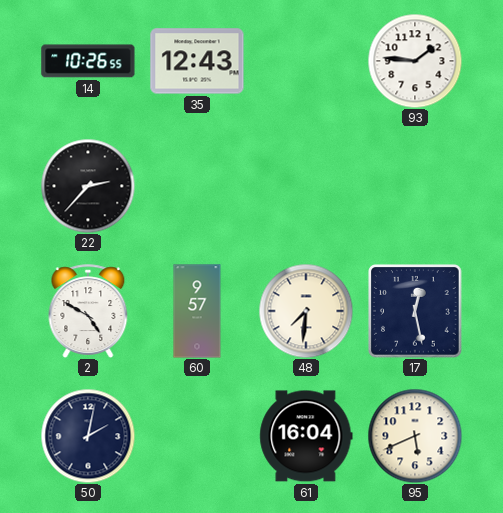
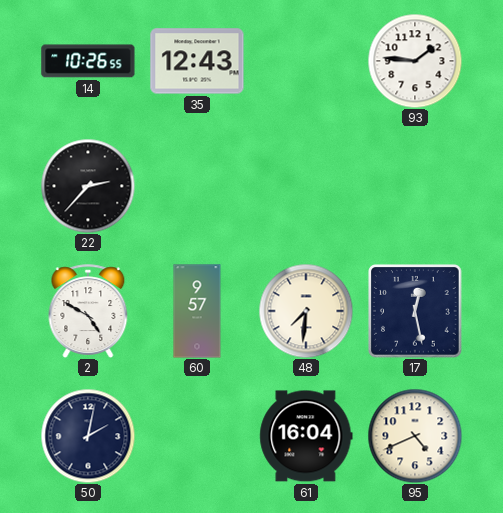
95: 5:41 -> 4:41
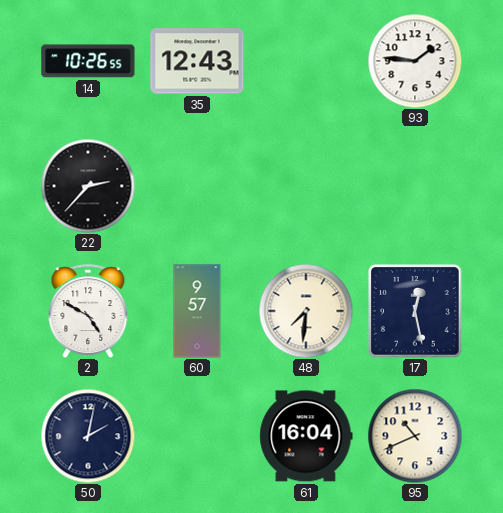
95: 4:41 -> 10:41
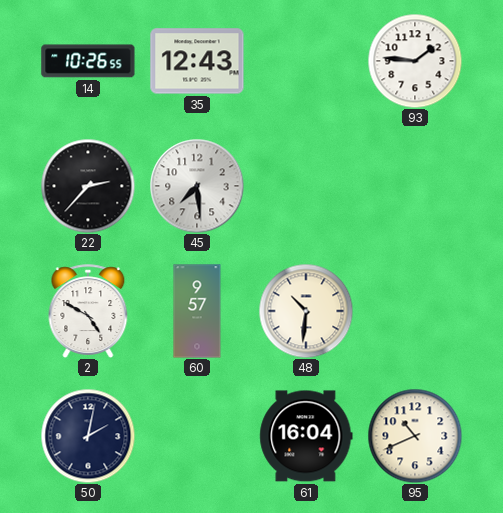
45: none -> 7:29
48: 7:31 -> 10:31
17: 12:28 -> none
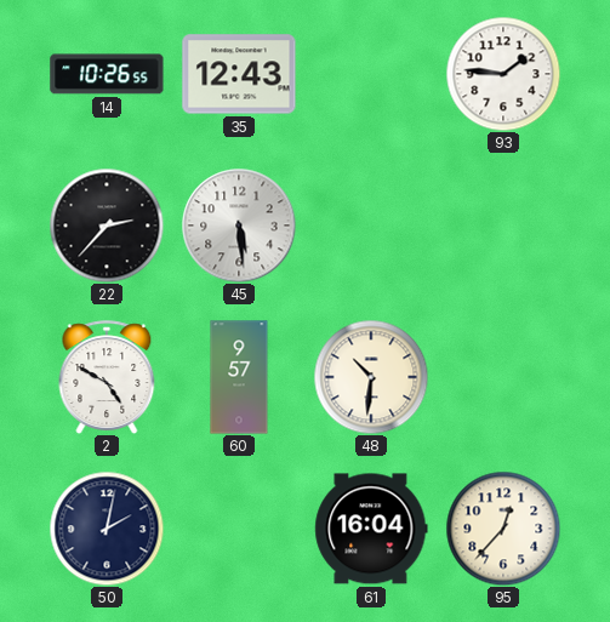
45: 7:29 -> 5:29
95: 10:41 -> 12:37
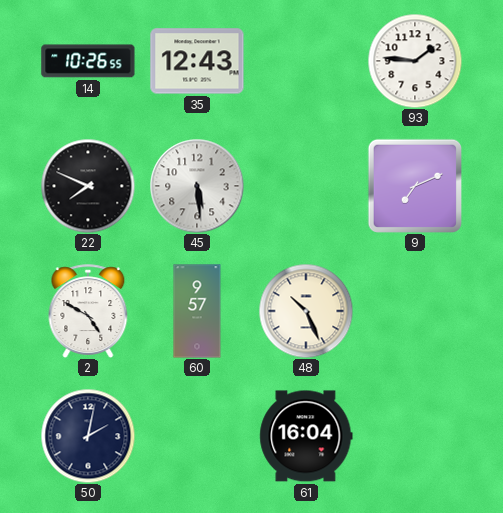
22: 2:37 -> 7:49
9: none -> 7:11
48: 10:31 -> 10:26
95: 12:37 -> none
